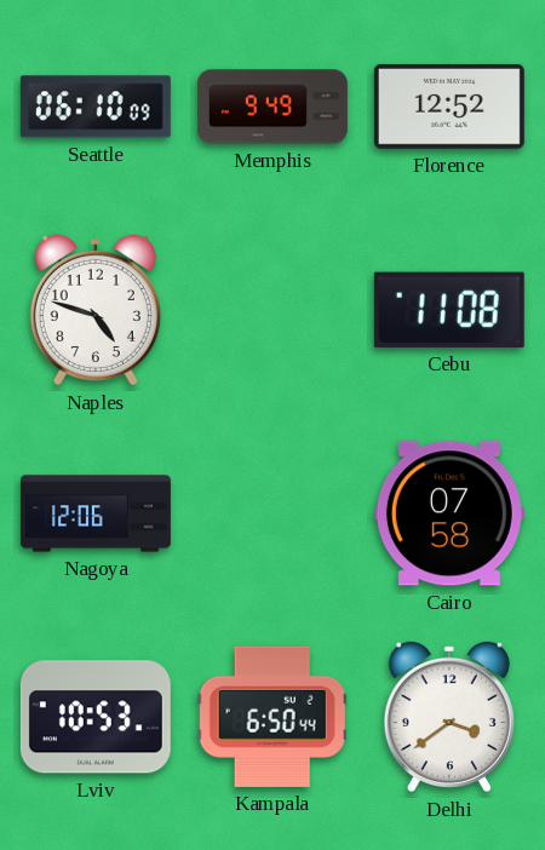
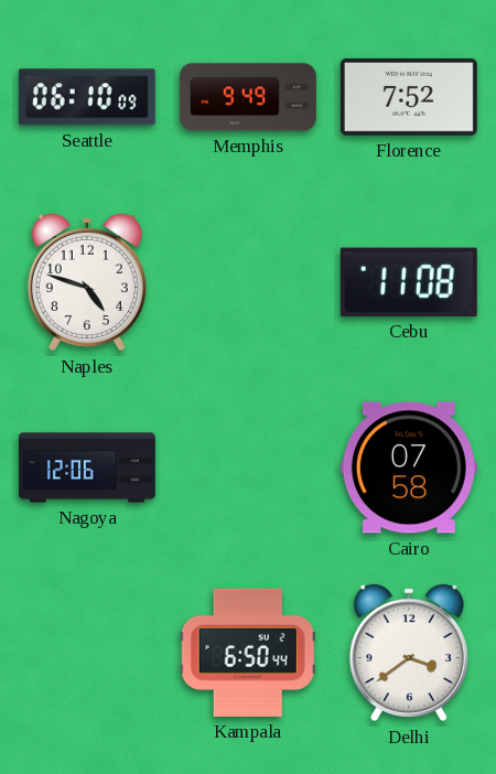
Florence: 12:52 -> 7:52
Lviv: 10:53 -> none
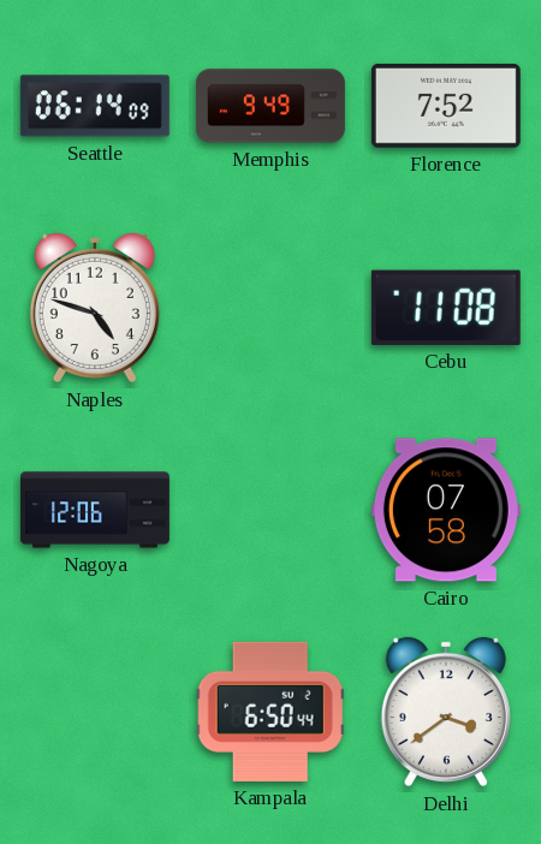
Seattle: 06:10 -> 06:14
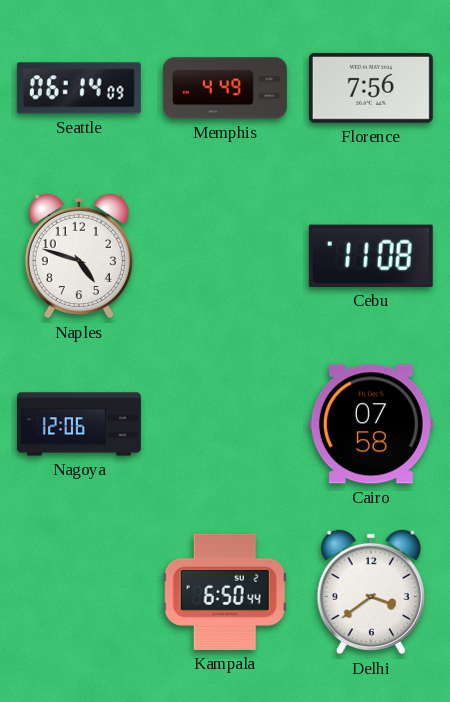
Memphis: 9:49 -> 4:49
Florence: 7:52 -> 7:56
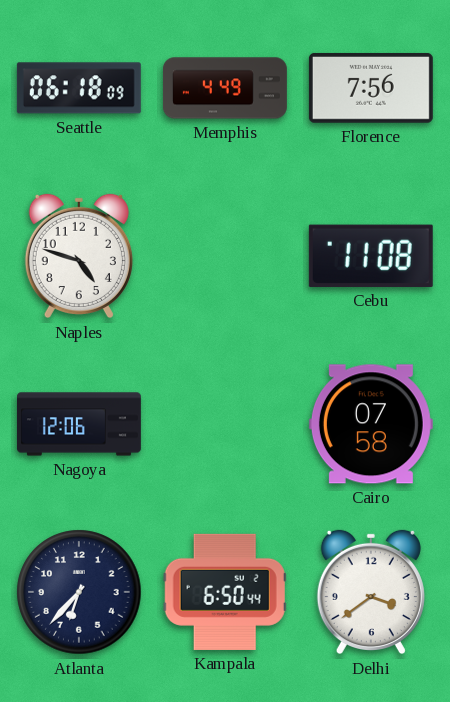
Seattle: 06:14 -> 06:18
Atlanta: none -> 6:37
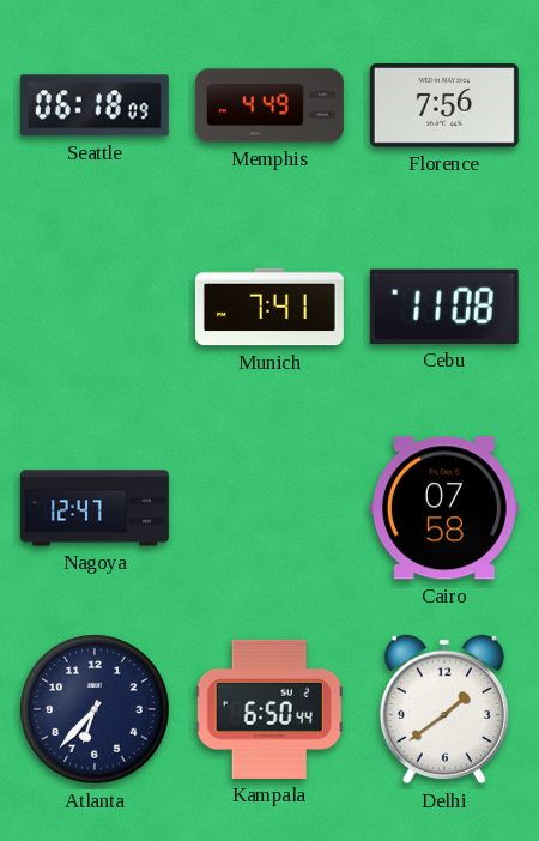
Naples: 4:48 -> none
Munich: none -> 7:41
Nagoya: 12:06 -> 12:47
Delhi: 3:39 -> 1:39
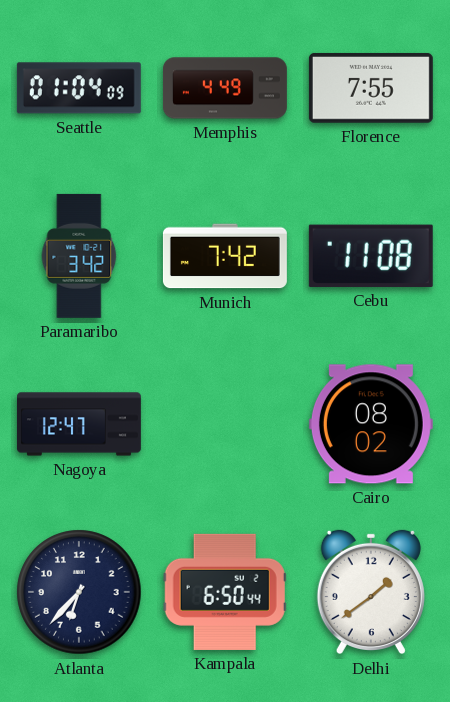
Seattle: 06:18 -> 01:04
Florence: 7:56 -> 7:55
Paramaribo: none -> 3:42
Munich: 7:41 -> 7:42
Cairo: 07:58 -> 08:02
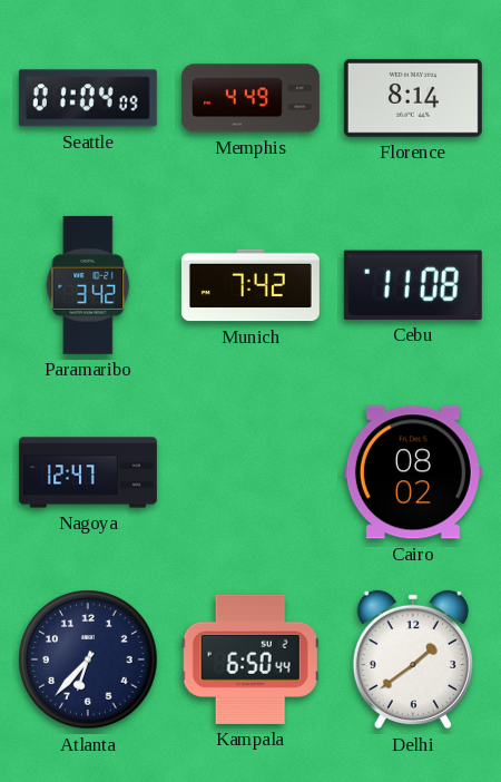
Florence: 7:55 -> 8:14
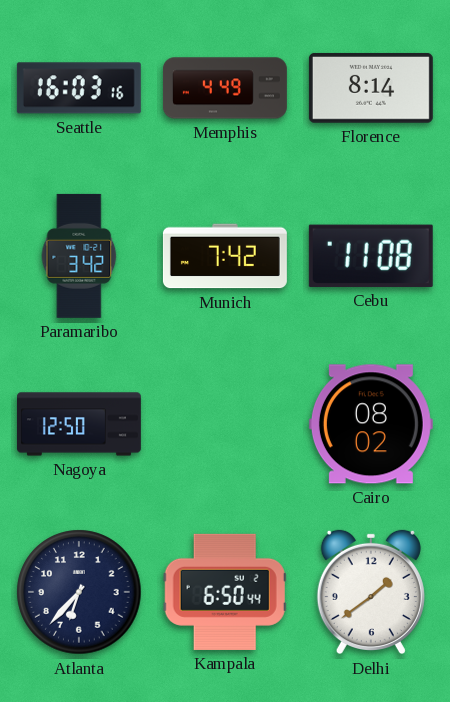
Seattle: 01:04 -> 16:03
Nagoya: 12:47 -> 12:50
